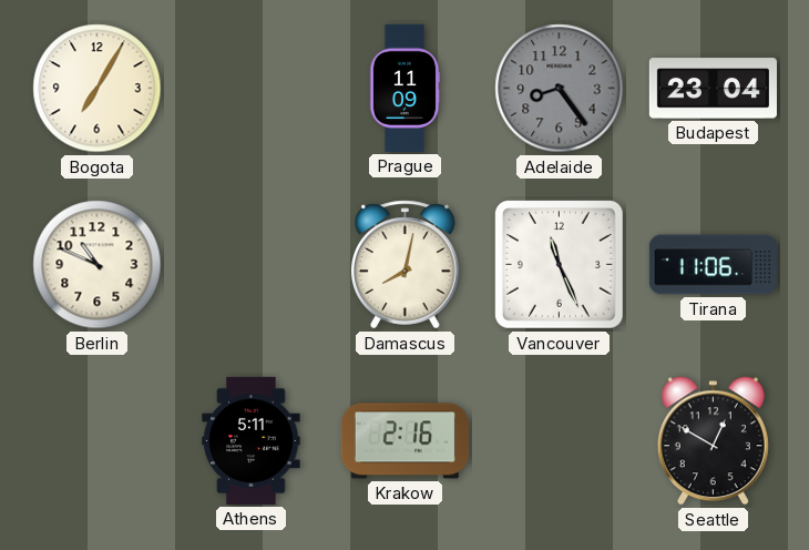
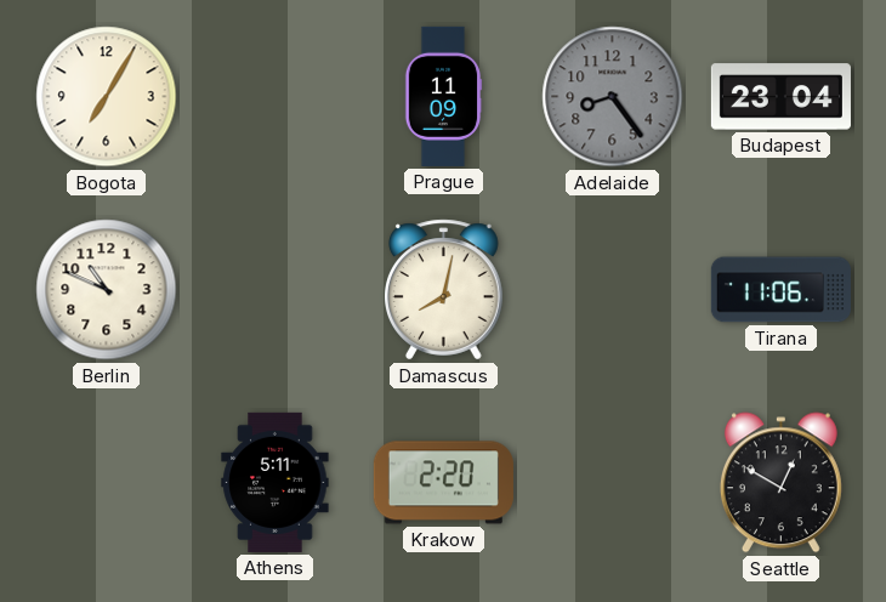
Vancouver: 11:26 -> none
Krakow: 2:16 -> 2:20
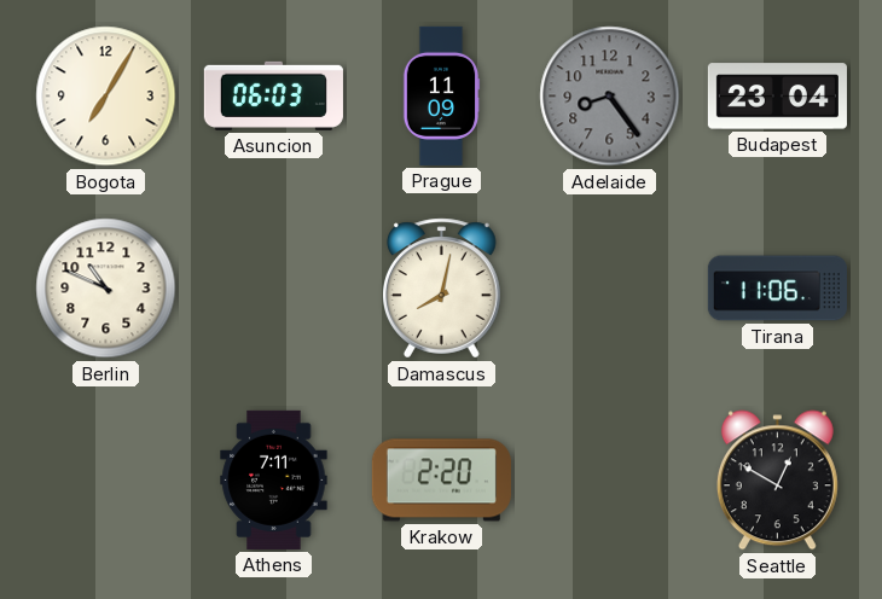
Asuncion: none -> 06:03
Athens: 5:11 -> 7:11
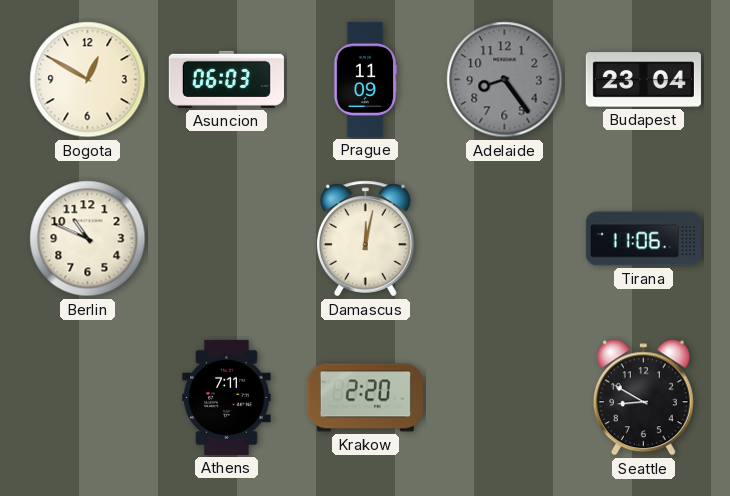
Bogota: 7:05 -> 12:50
Damascus: 8:02 -> 12:02
Seattle: 12:50 -> 8:50
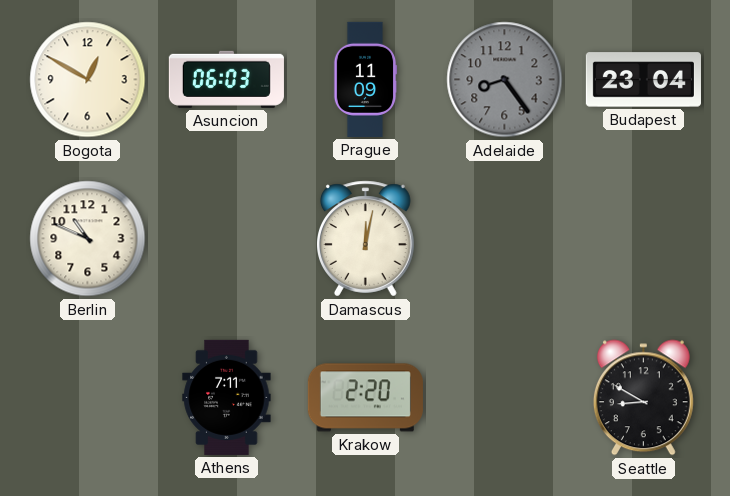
Tirana: 11:06 -> none
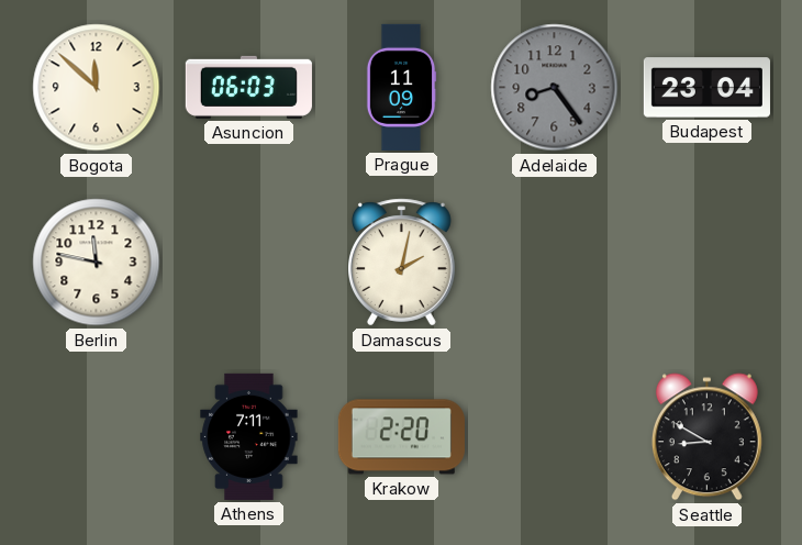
Bogota: 12:50 -> 11:52
Berlin: 10:49 -> 11:47
Damascus: 12:02 -> 2:02
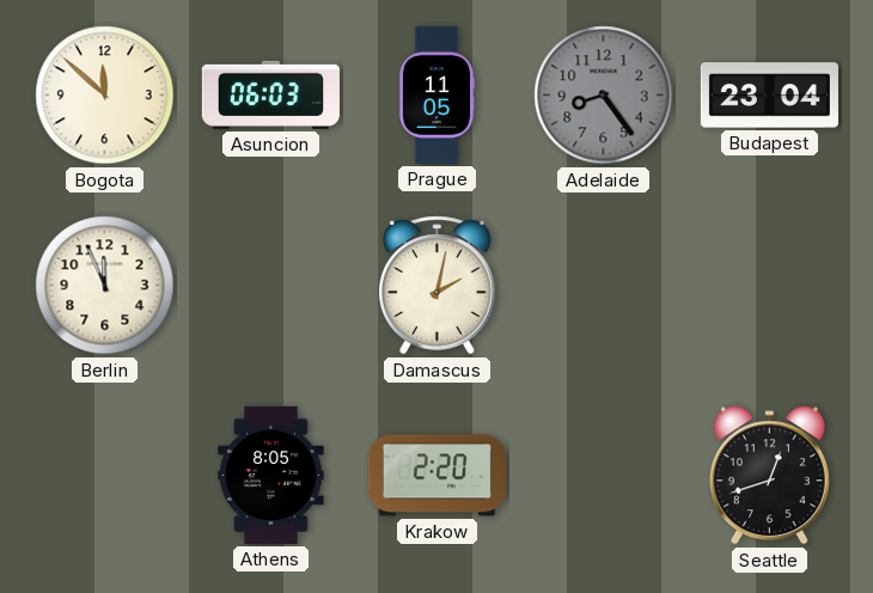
Prague: 11:09 -> 11:05
Berlin: 11:47 -> 11:56
Athens: 7:11 -> 8:05
Seattle: 8:50 -> 12:42
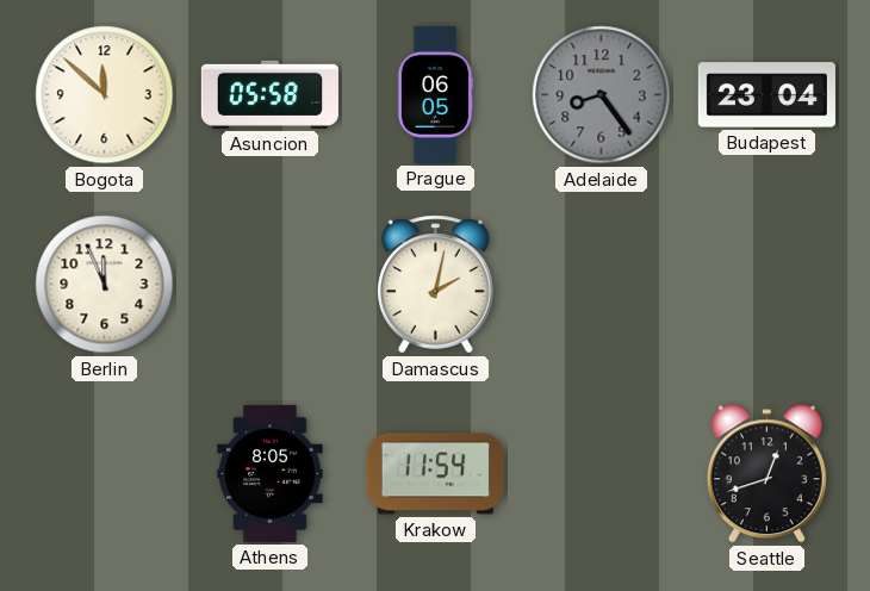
Asuncion: 06:03 -> 05:58
Prague: 11:05 -> 06:05
Krakow: 2:20 -> 11:54
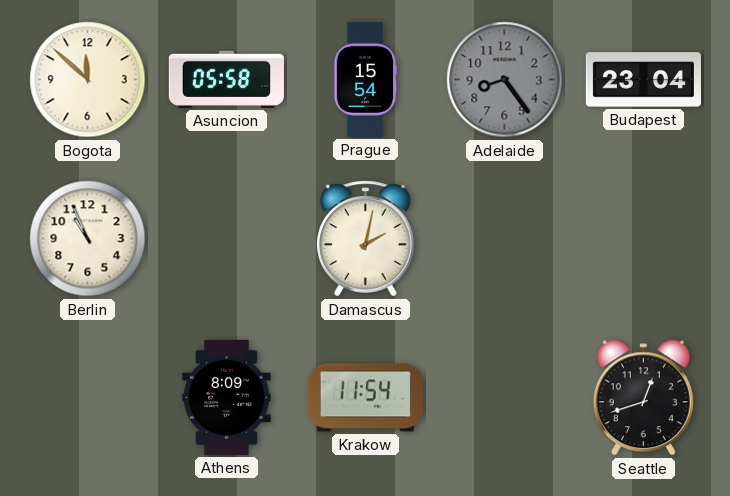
Prague: 06:05 -> 15:54
Berlin: 11:56 -> 10:56
Athens: 8:05 -> 8:09
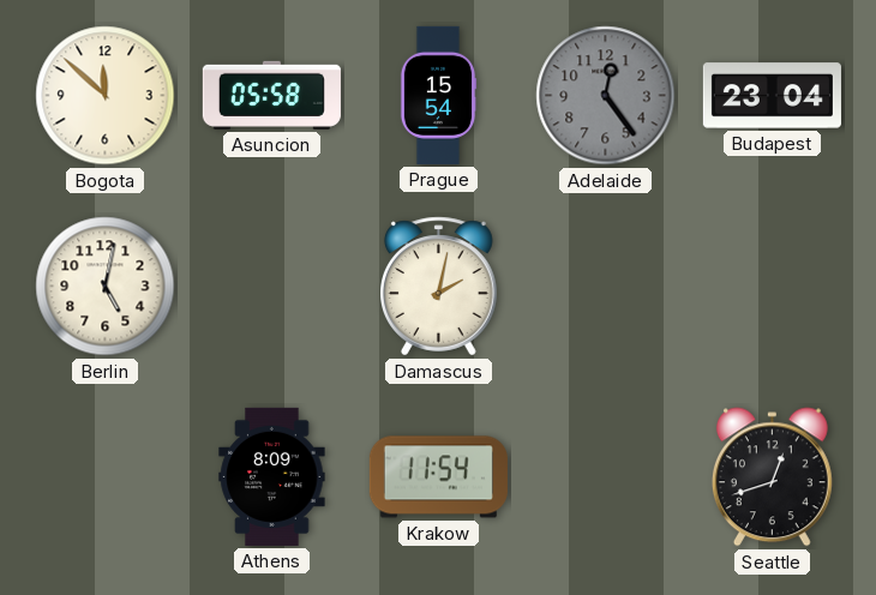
Adelaide: 8:24 -> 12:24
Berlin: 10:56 -> 5:02
